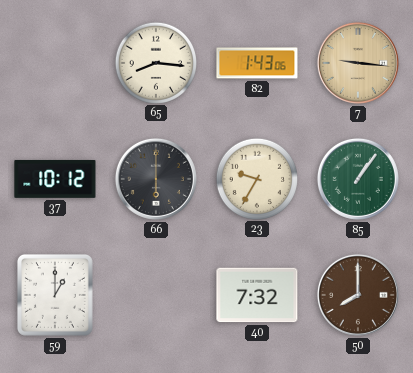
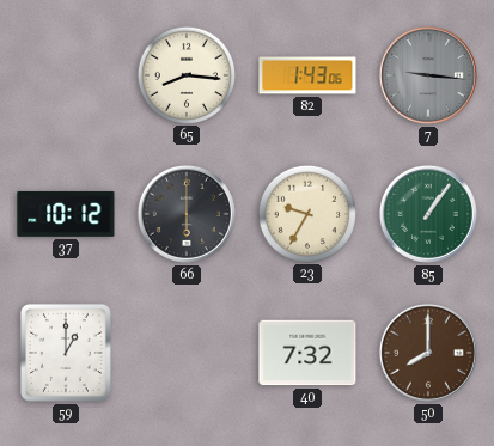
7 dial: champagne -> grey
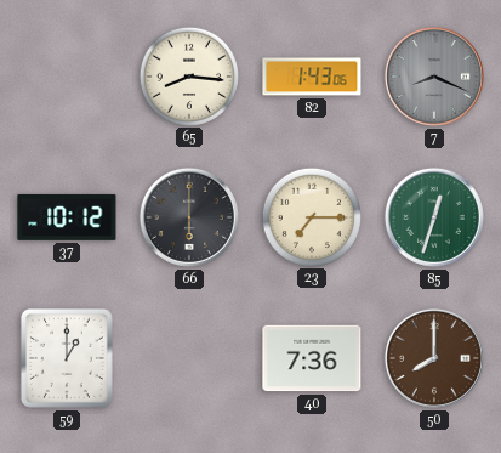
7: 9:16 -> 8:19
23: 9:35 -> 7:15
85: 1:06 -> 12:33
40: 7:32 -> 7:36
